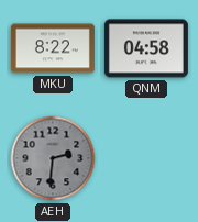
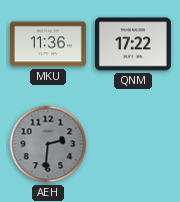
MKU: 8:22 -> 11:36
QNM: 04:58 -> 17:22
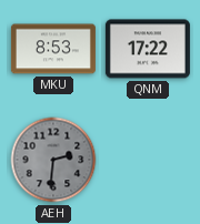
MKU: 11:36 -> 8:53
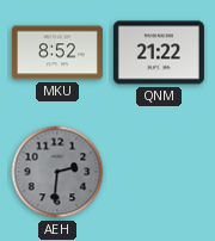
MKU: 8:53 -> 8:52
QNM: 17:22 -> 21:22
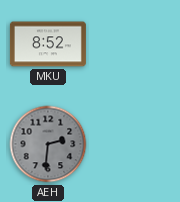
QNM: 21:22 -> none
